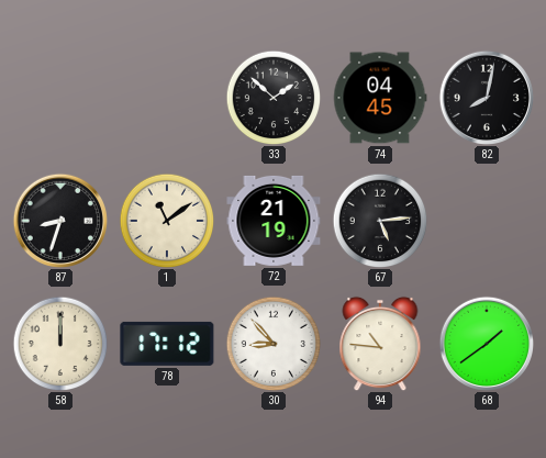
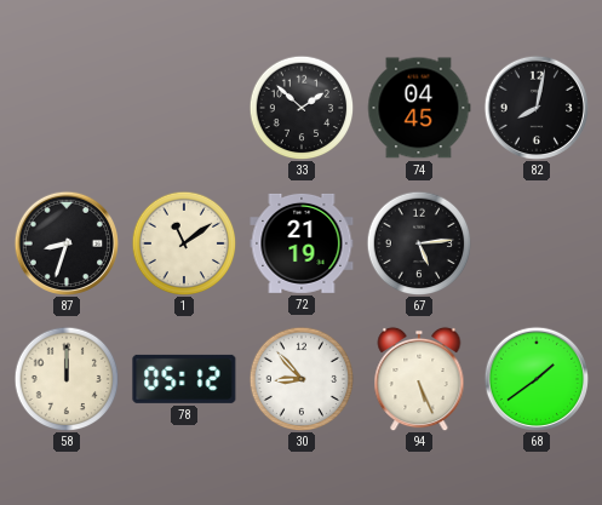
78: 17:12 -> 05:12
94: 10:46 -> 5:26
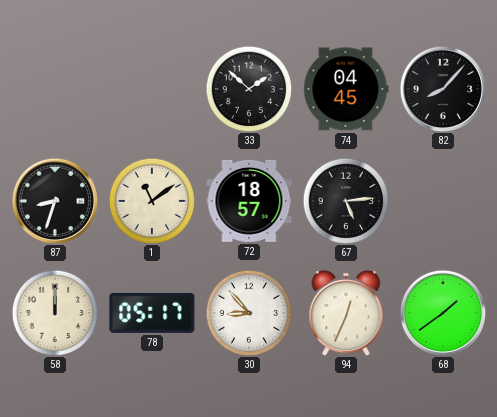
82: 8:02 -> 8:07
72: 21:19 -> 18:57
78: 05:12 -> 05:17
94: 5:26 -> 12:34
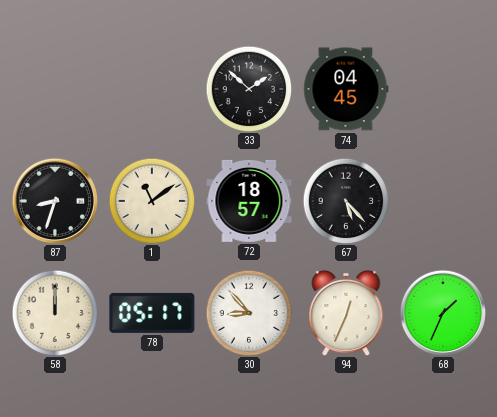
82: 8:07 -> none
67: 5:14 -> 5:23
68: 1:39 -> 1:34
